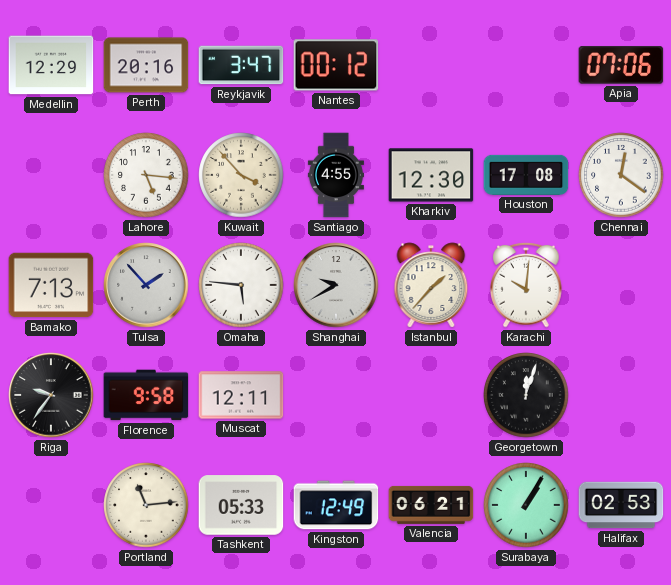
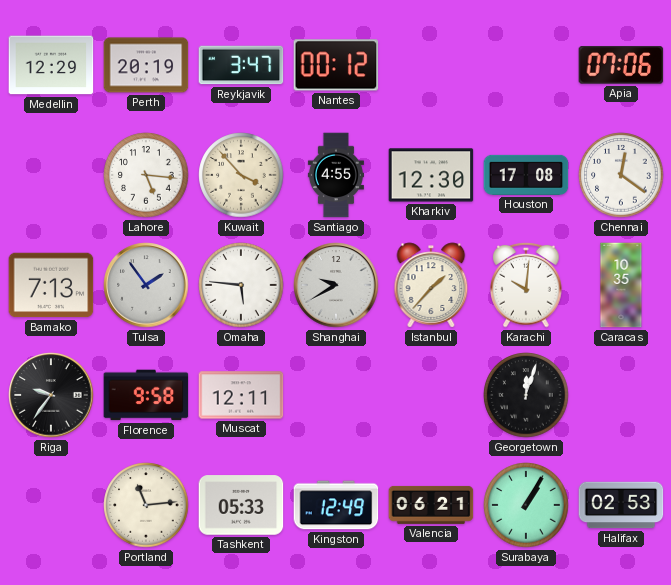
Perth: 20:16 -> 20:19
Tulsa: 1:53 -> 1:54
Caracas: none -> 10:35
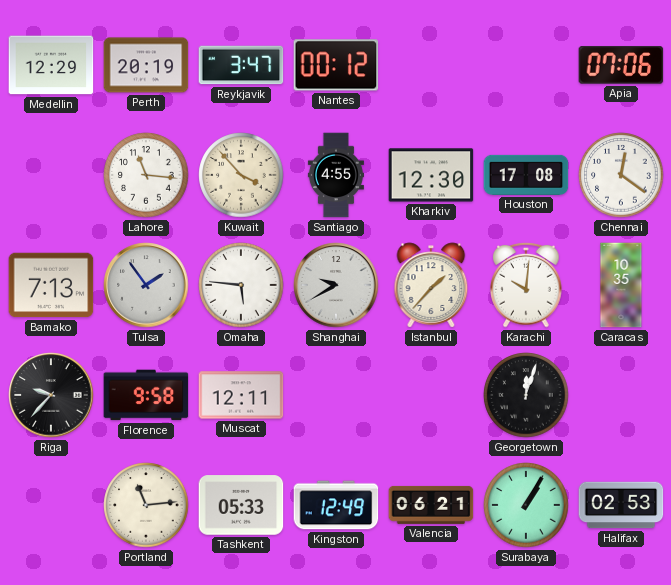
Lahore: 5:16 -> 11:16
Riga: 9:36 -> 9:37
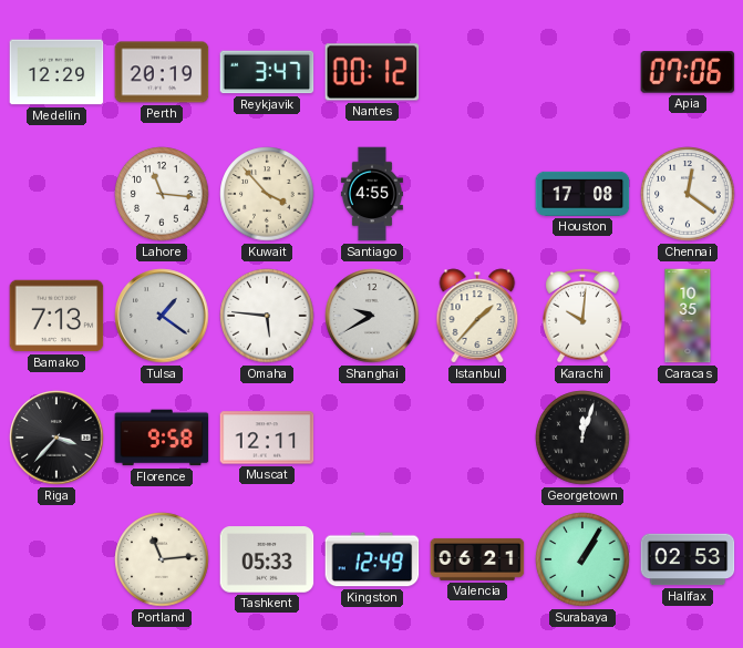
Kharkiv: 12:30 -> none
Tulsa: 1:54 -> 1:21
Riga: 9:37 -> 3:37
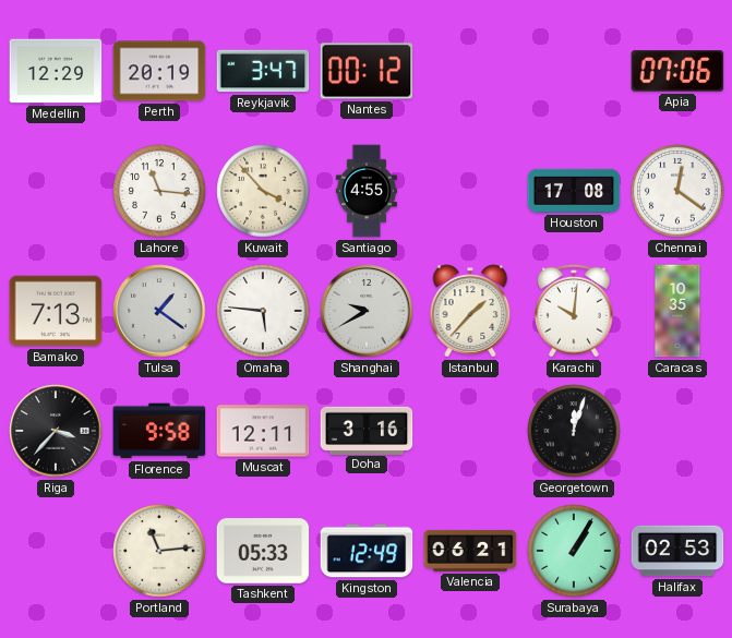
Doha: none -> 3:16
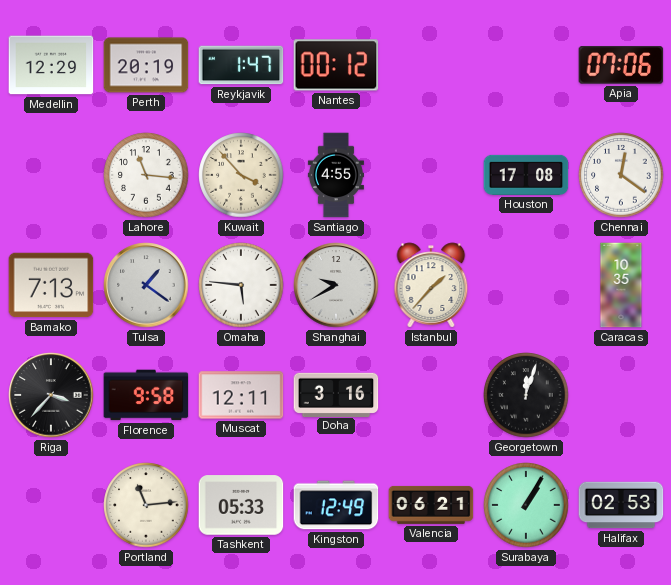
Reykjavik: 3:47 -> 1:47
Karachi: 10:01 -> none
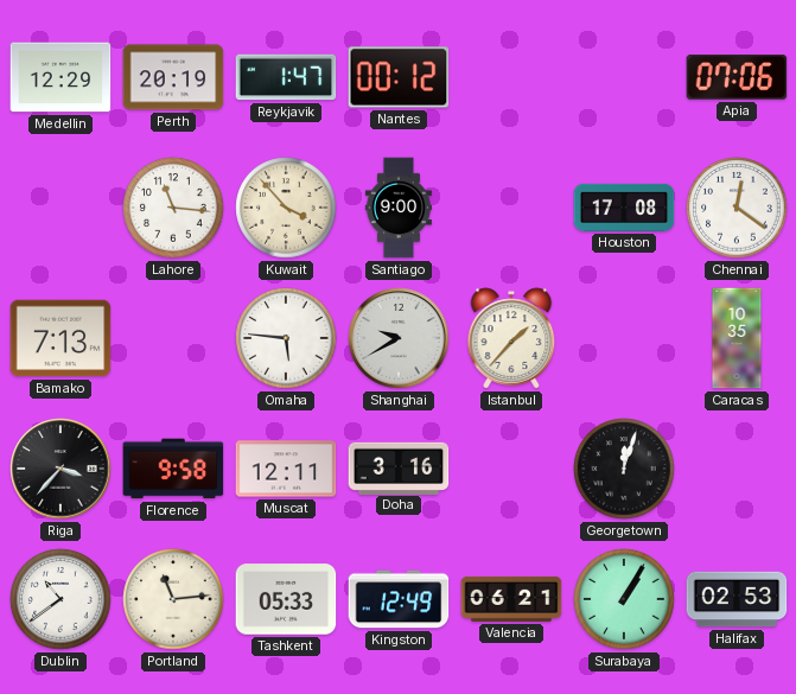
Santiago: 4:55 -> 9:00
Tulsa: 1:21 -> none
Dublin: none -> 10:39
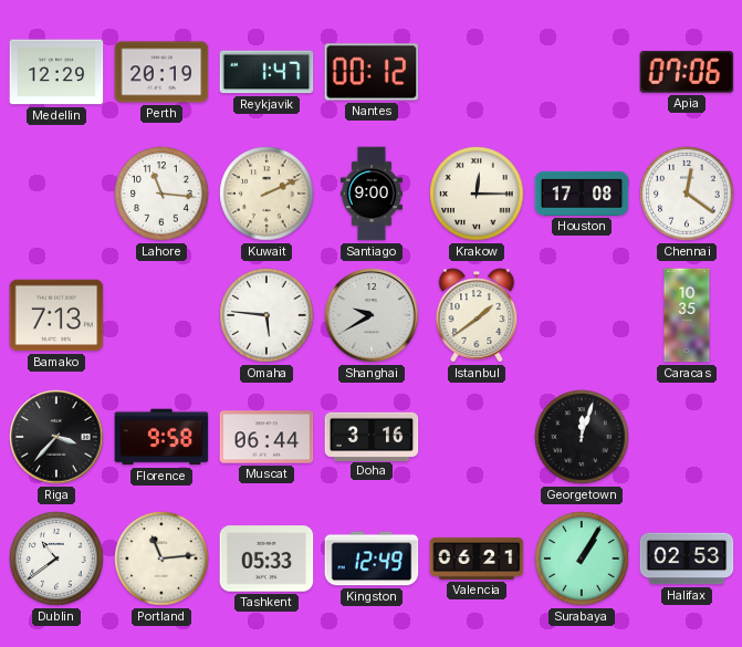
Kuwait: 3:53 -> 2:11
Krakow: none -> 12:15
Istanbul: 1:37 -> 1:39
Muscat: 12:11 -> 06:44
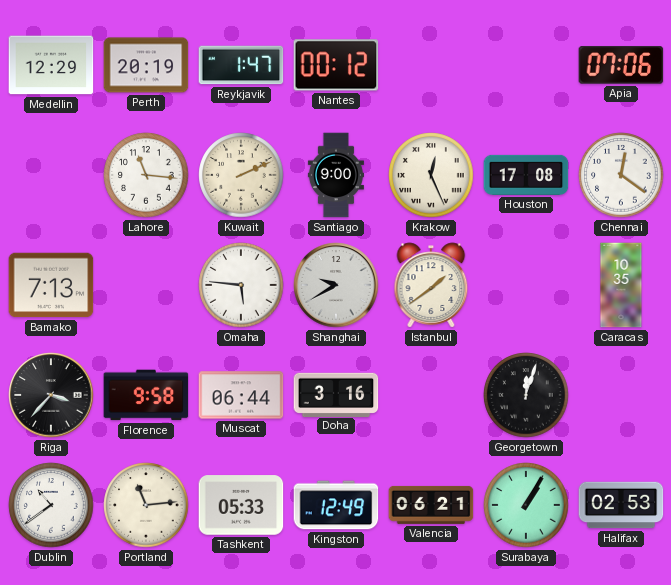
Krakow: 12:15 -> 12:26
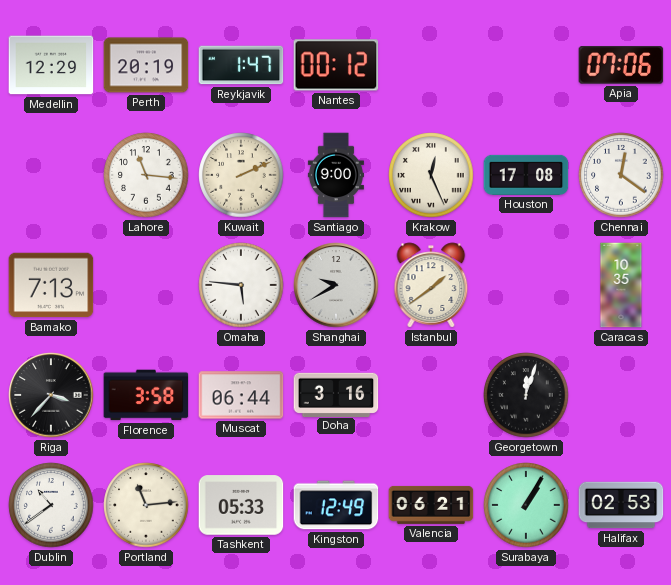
Florence: 9:58 -> 3:58
